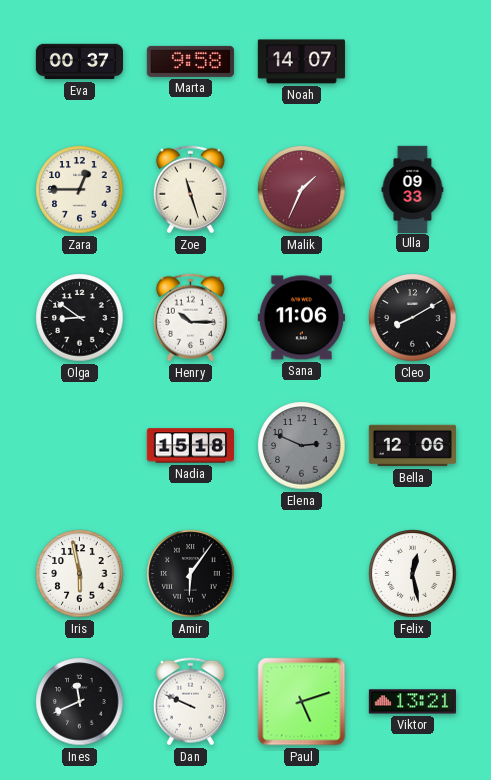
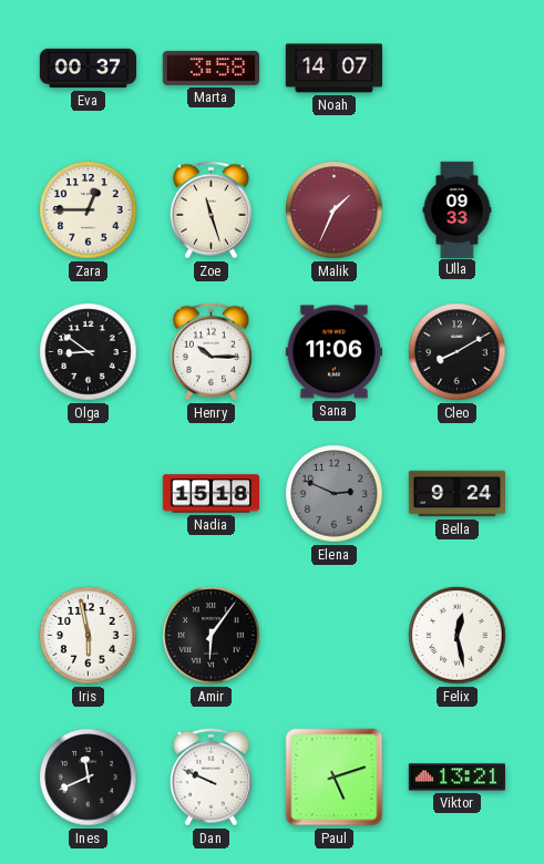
Marta: 9:58 -> 3:58
Bella: 12:06 -> 9:24
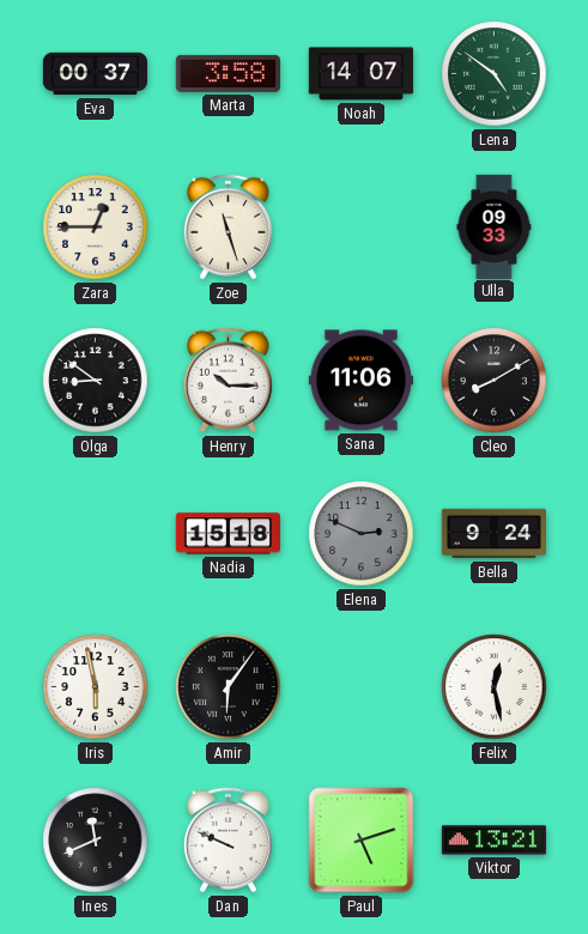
Lena: none -> 4:51
Malik: 1:34 -> none
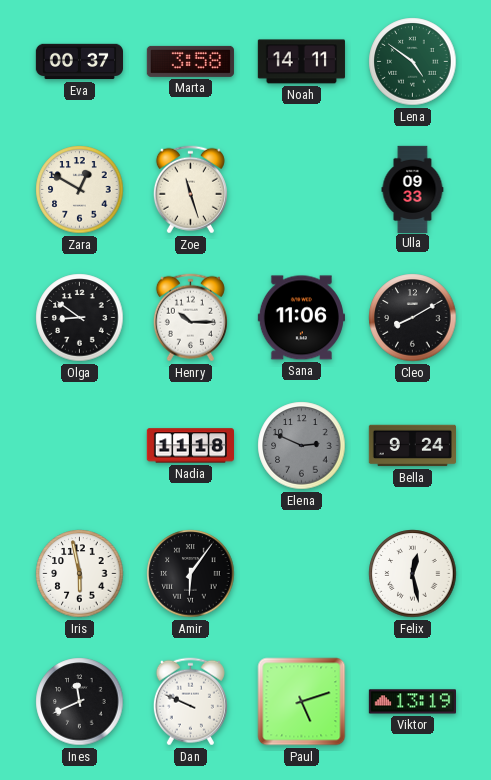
Noah: 14:07 -> 14:11
Zara: 12:45 -> 12:50
Nadia: 15:18 -> 11:18
Viktor: 13:21 -> 13:19
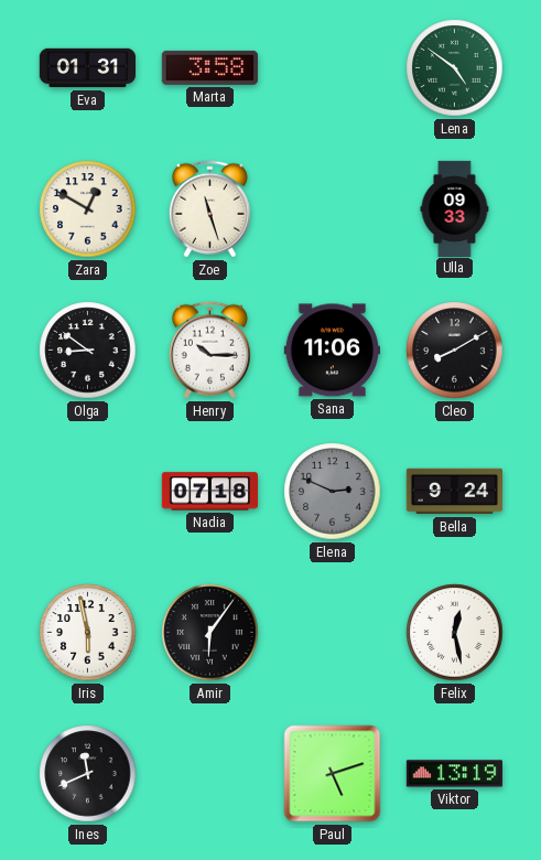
Eva: 00:37 -> 01:31
Noah: 14:11 -> none
Nadia: 11:18 -> 07:18
Dan: 9:49 -> none
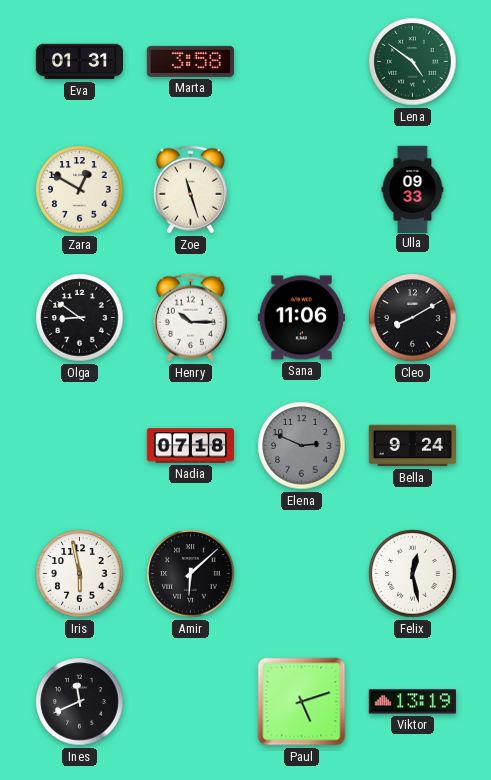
Amir: 6:06 -> 6:08
